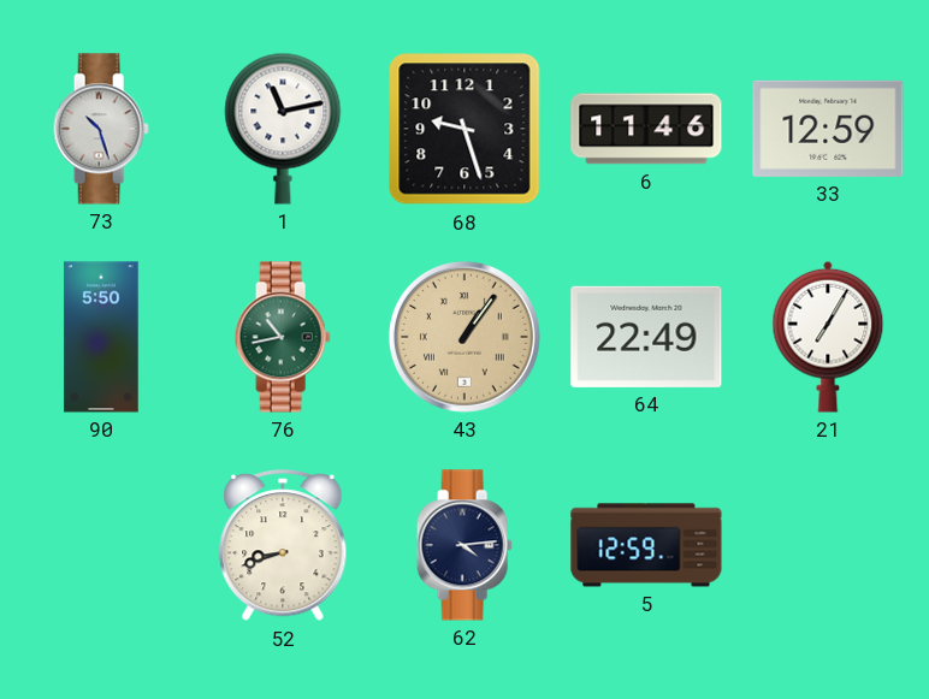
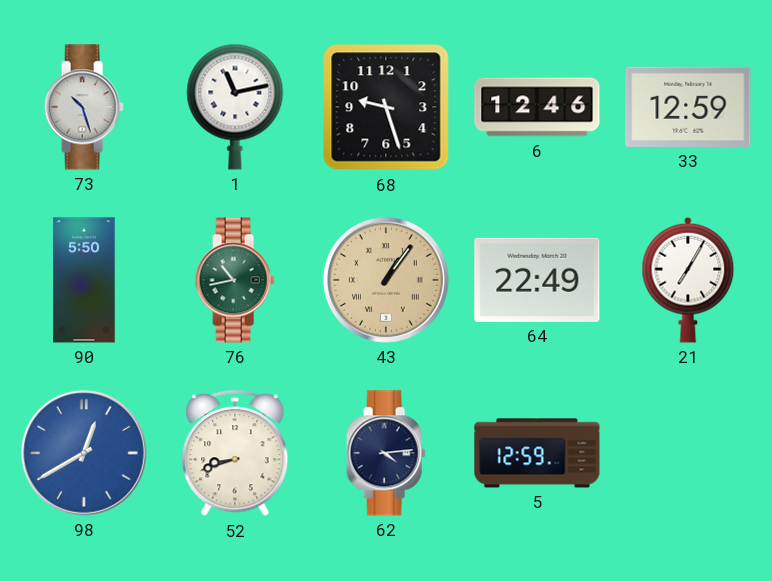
6: 11:46 -> 12:46
98: none -> 12:40
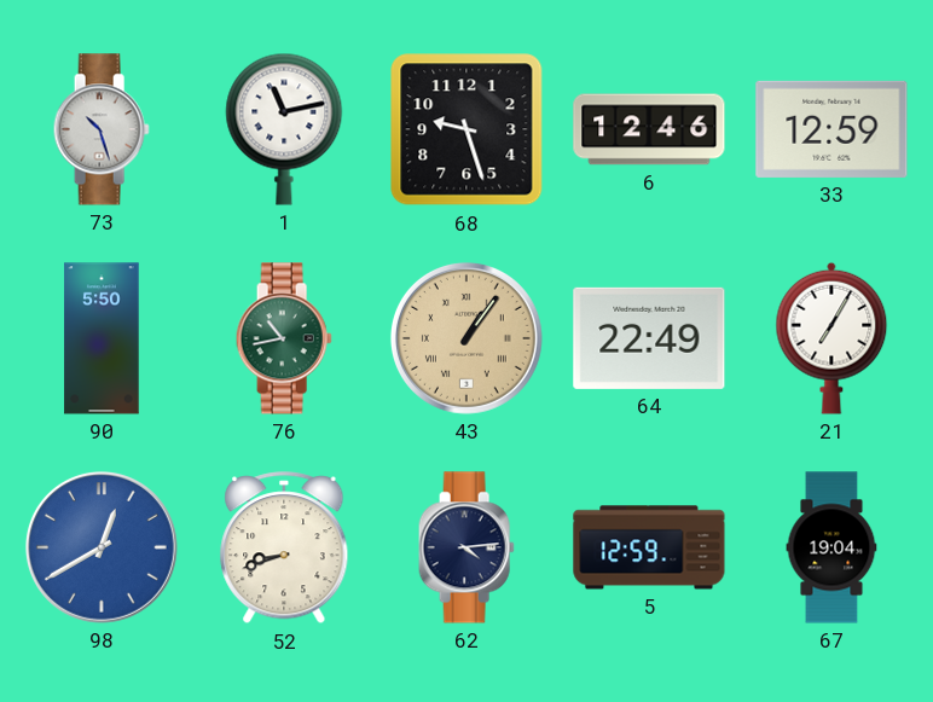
67: none -> 19:04
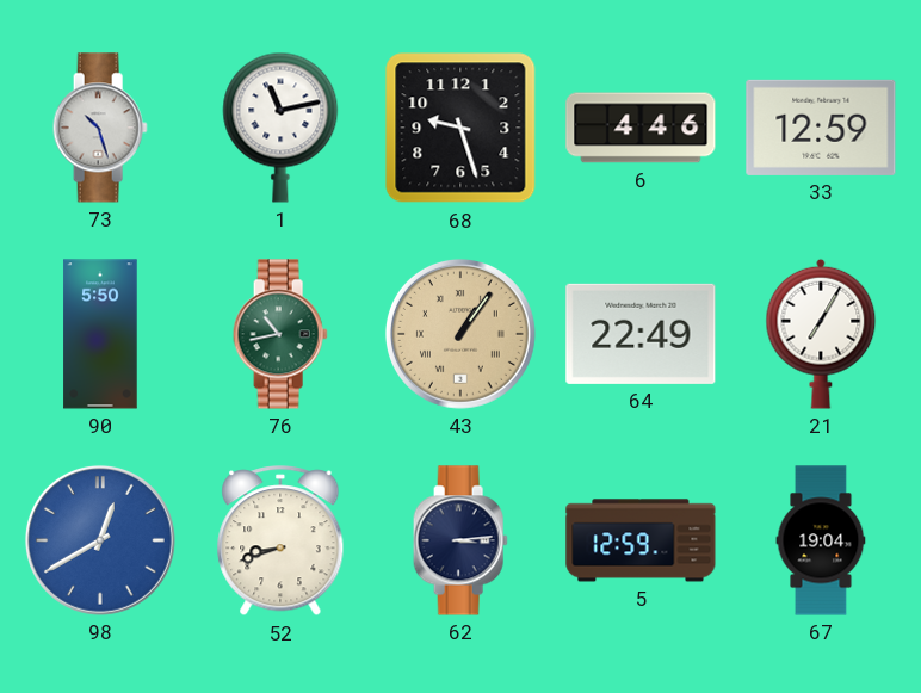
6: 12:46 -> 4:46
62: 4:14 -> 3:14
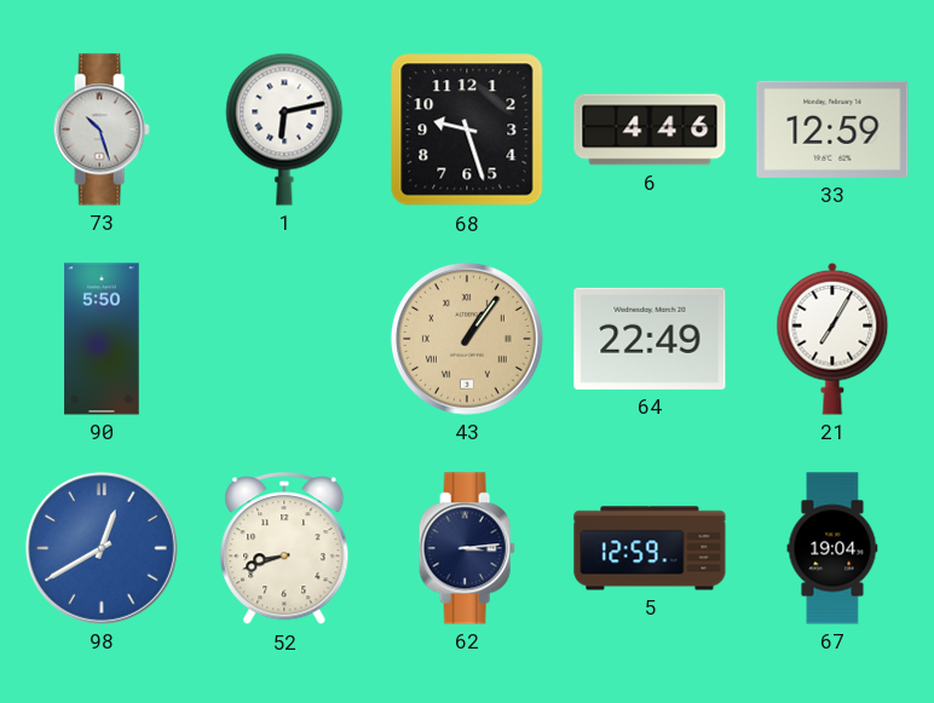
1: 11:13 -> 6:13
76: 10:43 -> none
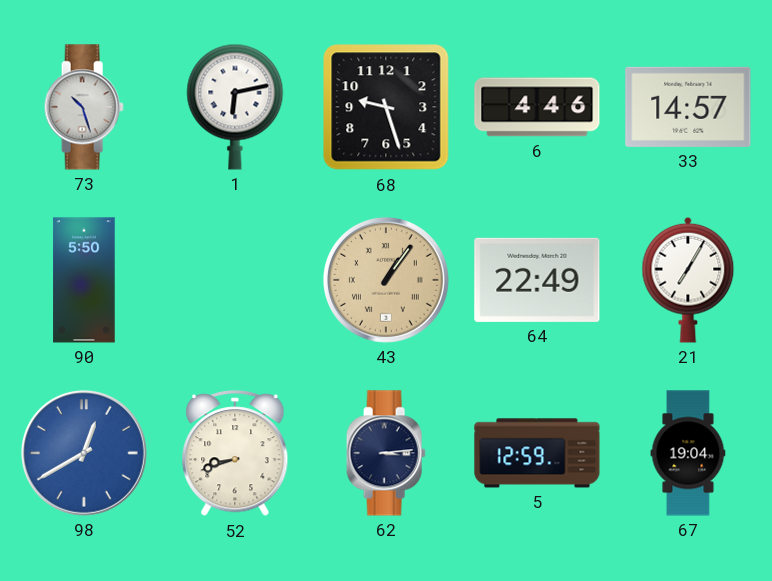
33: 12:59 -> 14:57
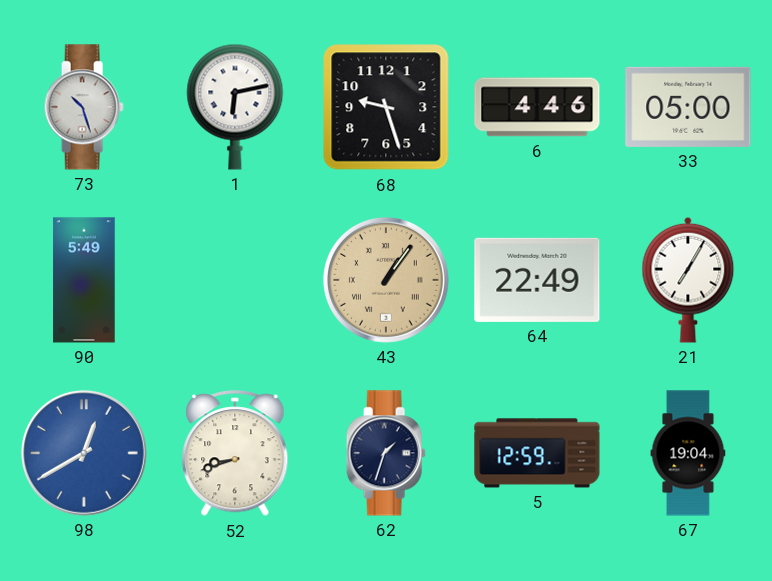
33: 14:57 -> 05:00
90: 5:50 -> 5:49
62: 3:14 -> 1:33
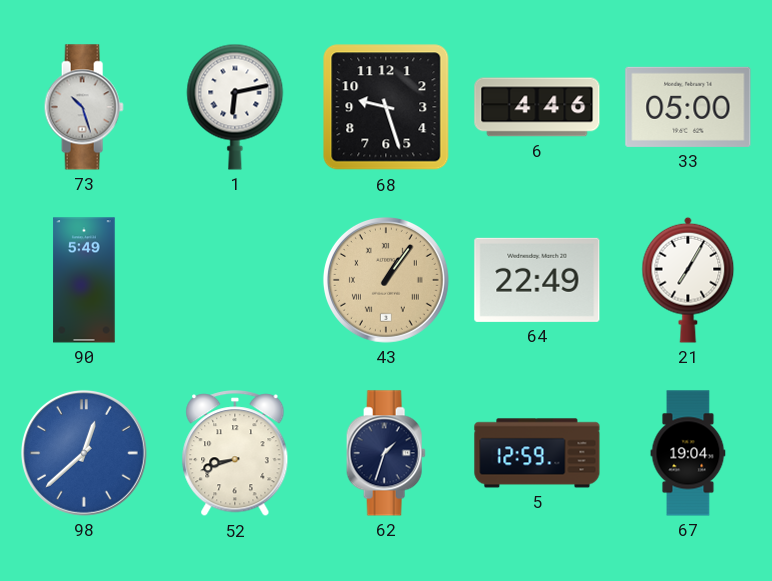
98: 12:40 -> 12:38
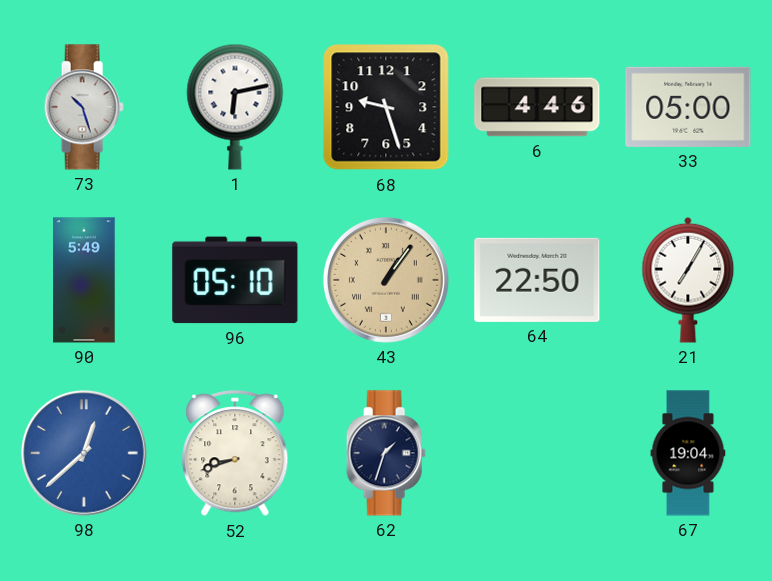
96: none -> 05:10
64: 22:49 -> 22:50
5: 12:59 -> none
